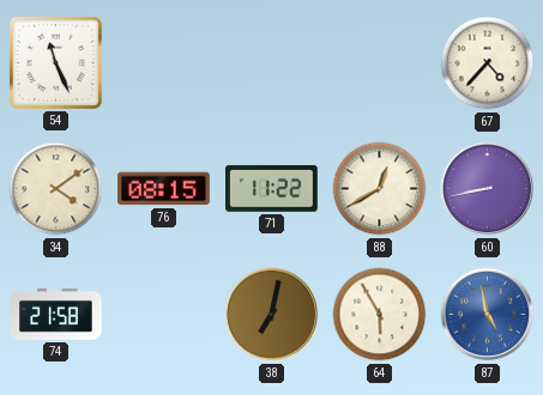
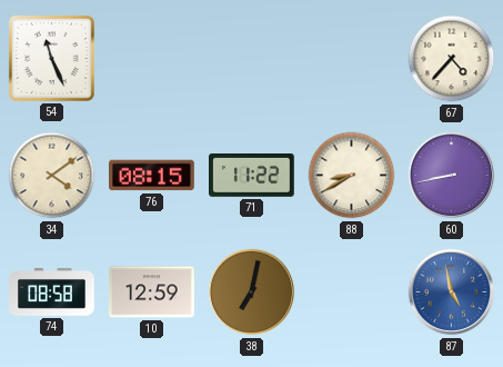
88: 12:40 -> 8:40
74: 21:58 -> 08:58
10: none -> 12:59
64: 5:55 -> none
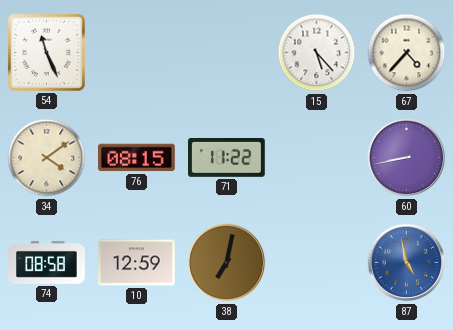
15: none -> 5:23
88: 8:40 -> none
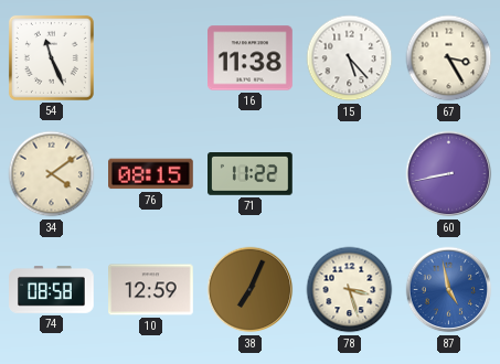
16: none -> 11:38
67: 4:37 -> 3:25
38: 7:02 -> 7:04
78: none -> 3:27
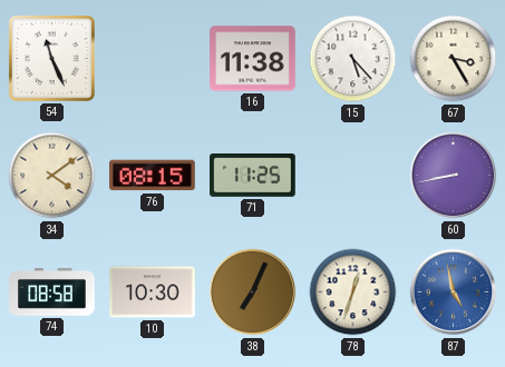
71: 11:22 -> 11:25
10: 12:59 -> 10:30
78: 3:27 -> 12:33
